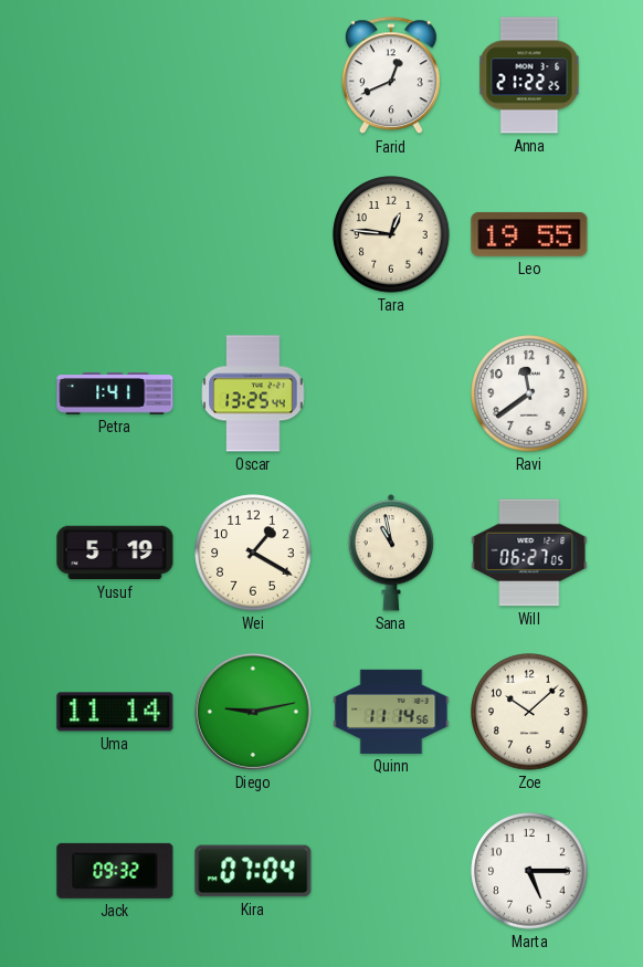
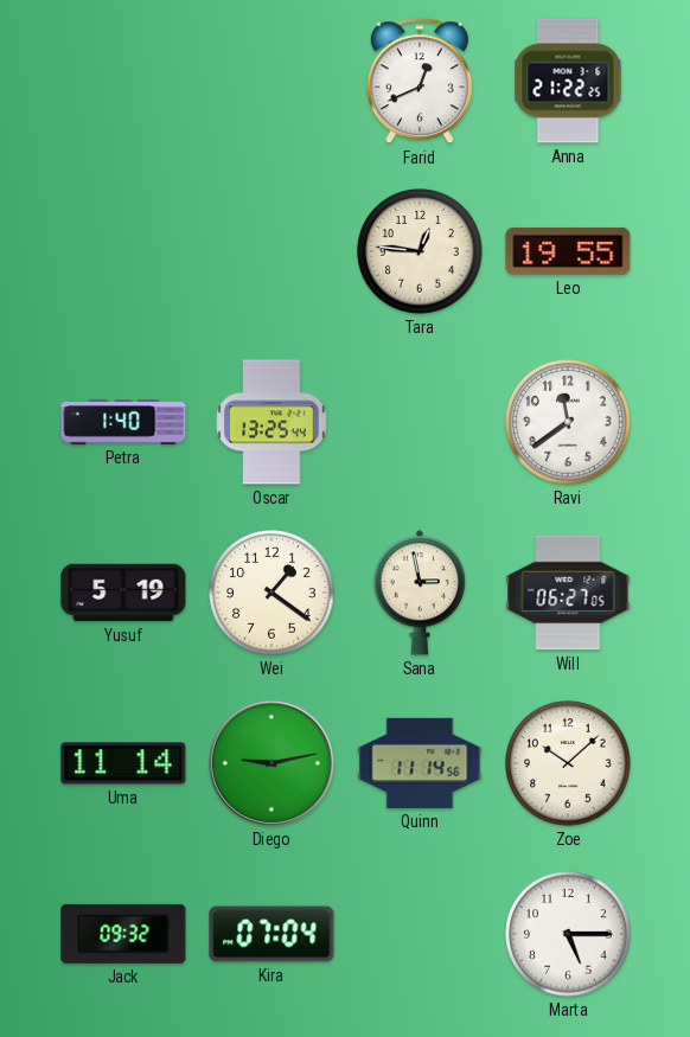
Petra: 1:41 -> 1:40
Wei: 1:20 -> 1:21
Sana: 10:58 -> 2:58
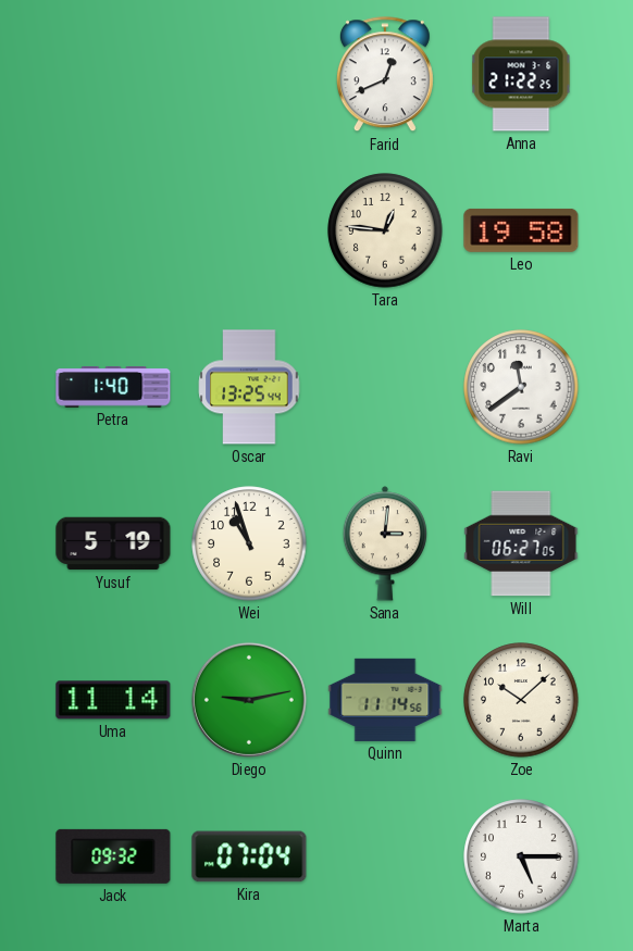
Leo: 19:55 -> 19:58
Wei: 1:21 -> 10:57
Sana: 2:58 -> 3:01
